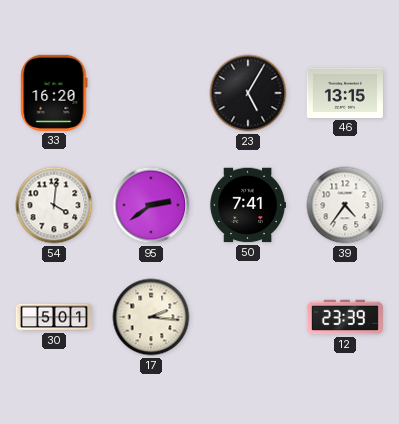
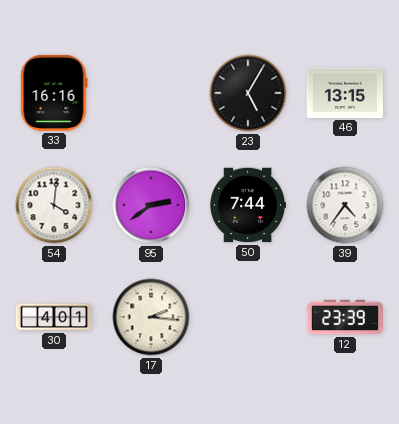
33: 16:20 -> 16:16
50: 7:41 -> 7:44
30: 5:01 -> 4:01
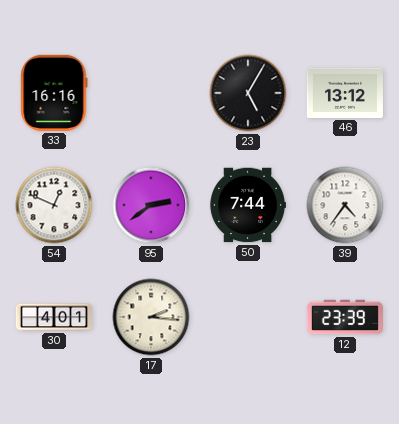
46: 13:15 -> 13:12
54: 4:01 -> 12:49
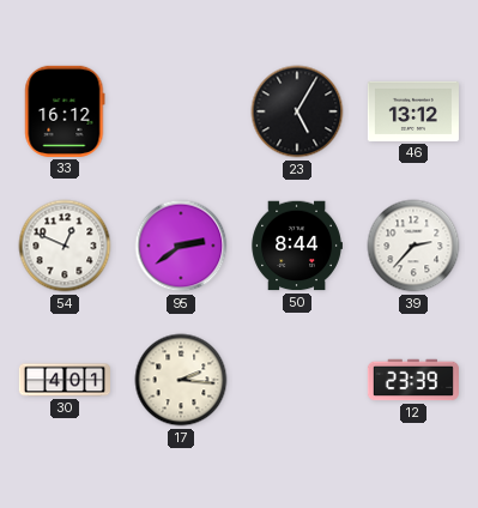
33: 16:16 -> 16:12
50: 7:44 -> 8:44
39: 4:36 -> 2:37
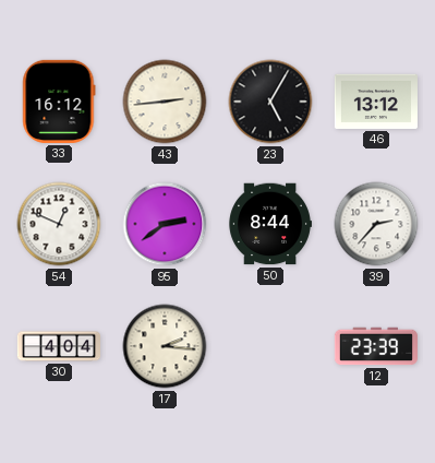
43: none -> 2:44
30: 4:01 -> 4:04
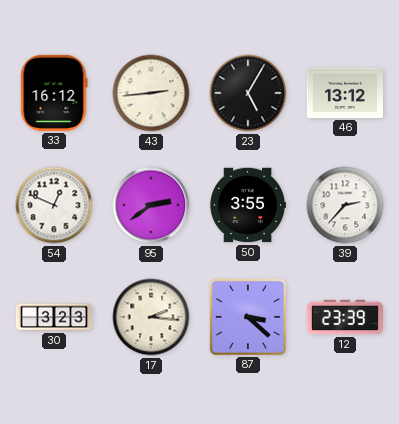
50: 8:44 -> 3:55
30: 4:04 -> 3:23
87: none -> 3:22
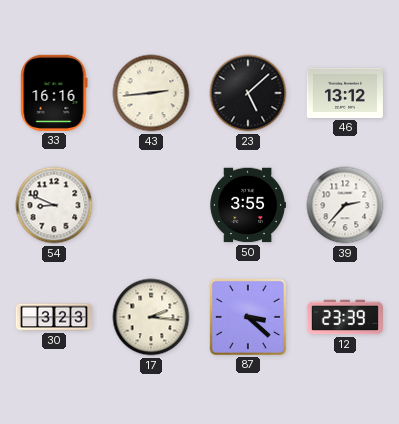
33: 16:12 -> 16:16
23: 5:05 -> 5:08
54: 12:49 -> 8:49
95: 2:39 -> none
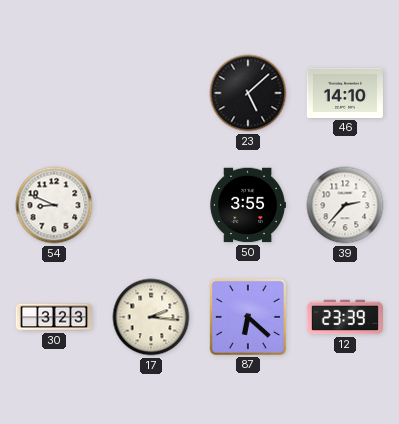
33: 16:16 -> none
43: 2:44 -> none
46: 13:12 -> 14:10
87: 3:22 -> 6:22
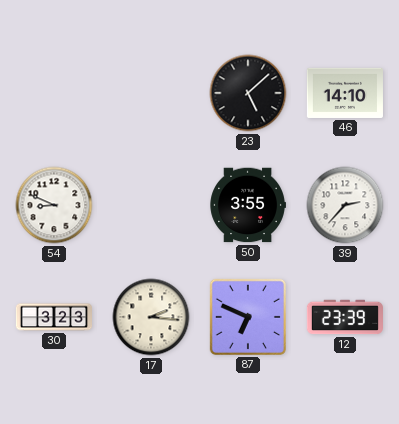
87: 6:22 -> 6:49
